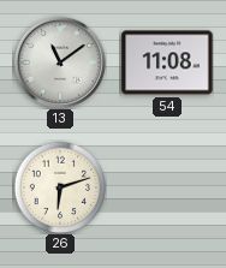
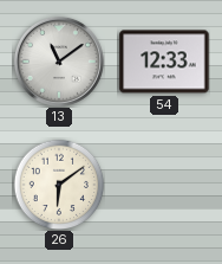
54: 11:08 -> 12:33
26: 6:12 -> 6:09
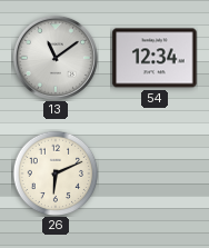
54: 12:33 -> 12:34
26: 6:09 -> 6:11
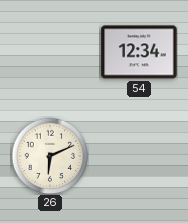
13: 11:09 -> none
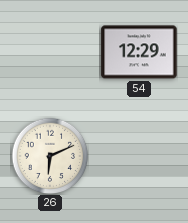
54: 12:34 -> 12:29
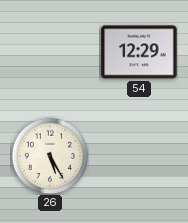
26: 6:11 -> 5:25
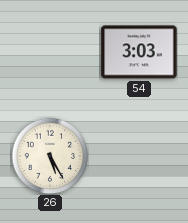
54: 12:29 -> 3:03
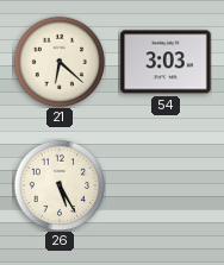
21: none -> 6:22
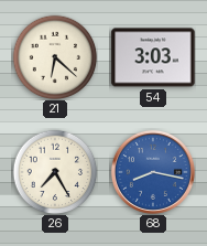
26: 5:25 -> 7:25
68: none -> 8:17
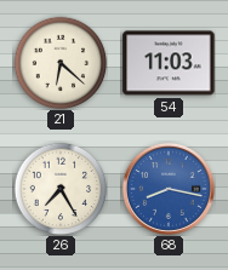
54: 3:03 -> 11:03
